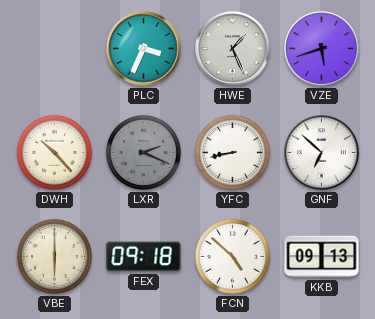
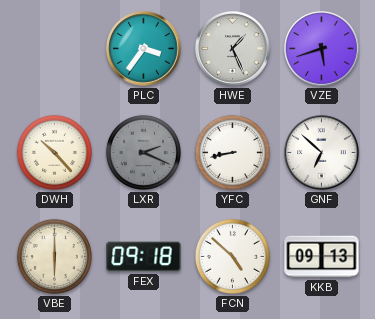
PLC: 3:34 -> 3:36
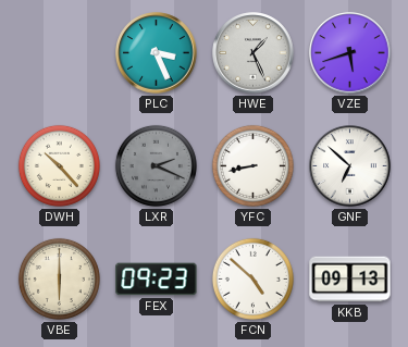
PLC: 3:36 -> 3:26
FEX: 09:18 -> 09:23
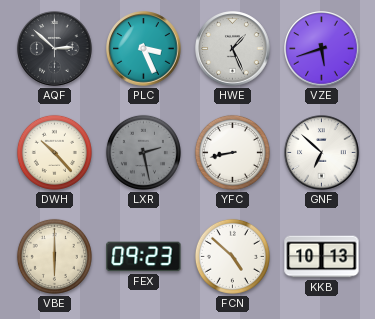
AQF: none -> 2:52
LXR: 2:19 -> 2:28
KKB: 09:13 -> 10:13
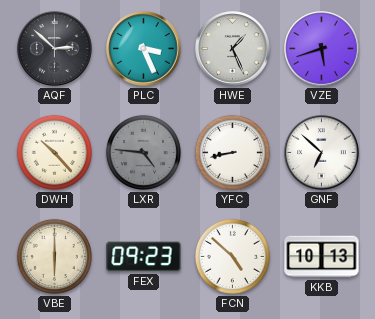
LXR: 2:28 -> 4:46
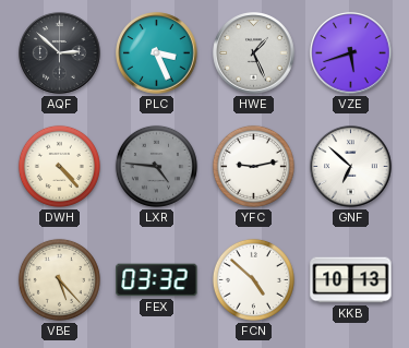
DWH: 10:23 -> 4:23
YFC: 8:43 -> 9:13
VBE: 6:00 -> 5:23
FEX: 09:23 -> 03:32
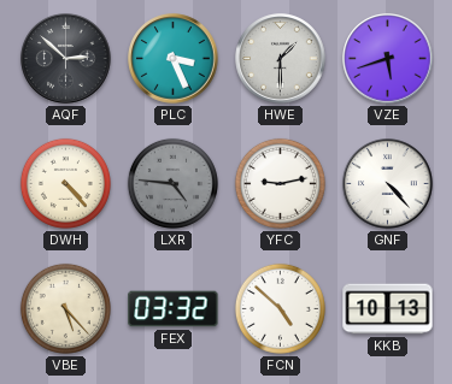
HWE: 1:26 -> 1:30
GNF: 6:52 -> 4:23
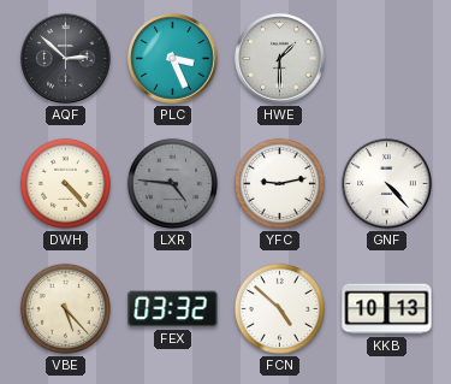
VZE: 5:42 -> none
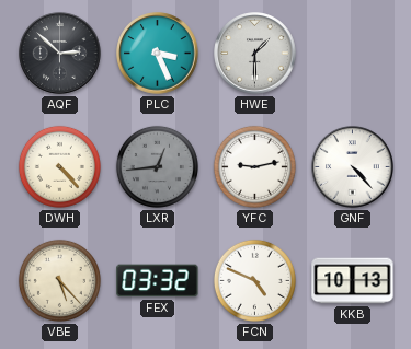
LXR: 4:46 -> 12:44
FCN: 4:52 -> 4:49
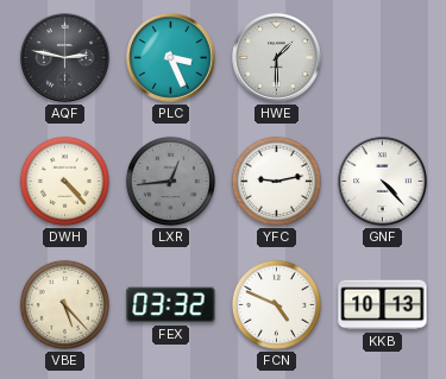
AQF: 2:52 -> 2:47
